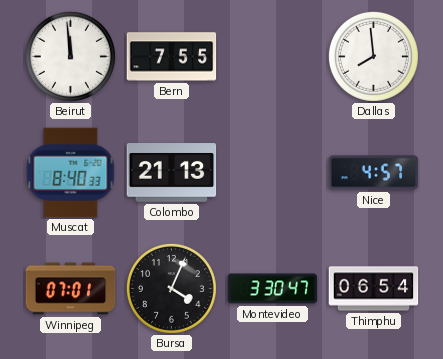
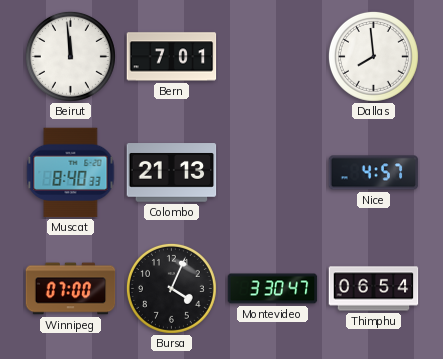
Bern: 7:55 -> 7:01
Winnipeg: 07:01 -> 07:00
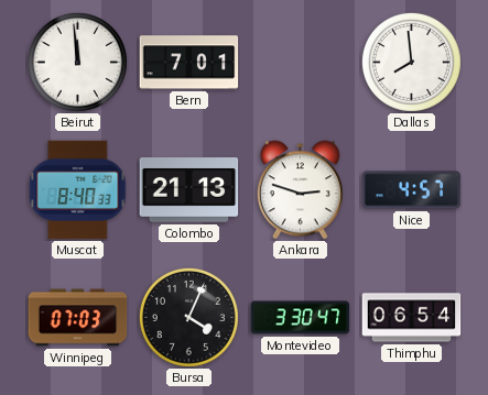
Ankara: none -> 2:48
Winnipeg: 07:00 -> 07:03
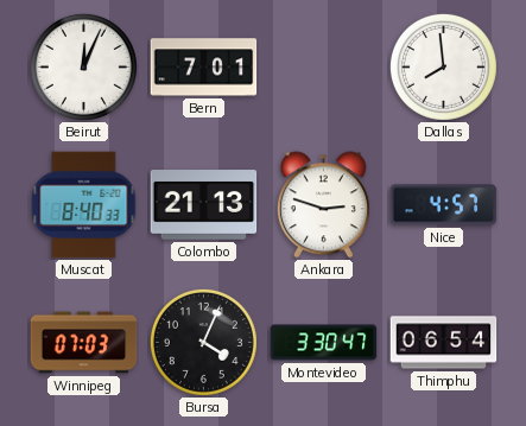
Beirut: 11:59 -> 12:04
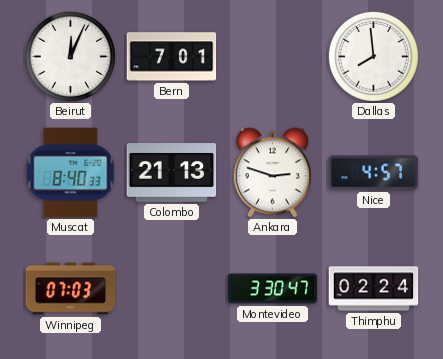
Bursa: 4:04 -> none
Thimphu: 06:54 -> 02:24
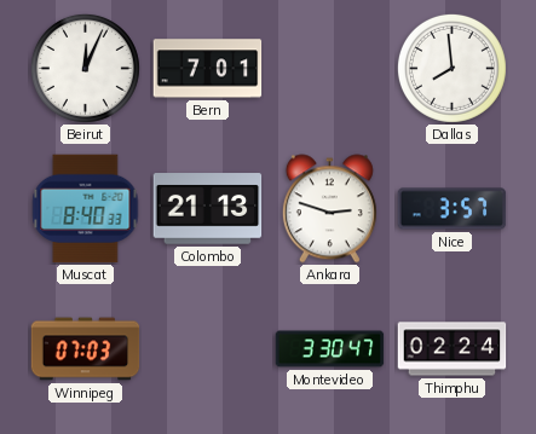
Nice: 4:57 -> 3:57
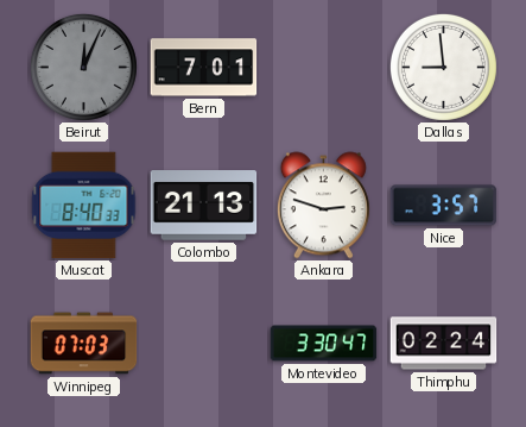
Beirut dial: white -> grey
Dallas: 7:59 -> 8:59
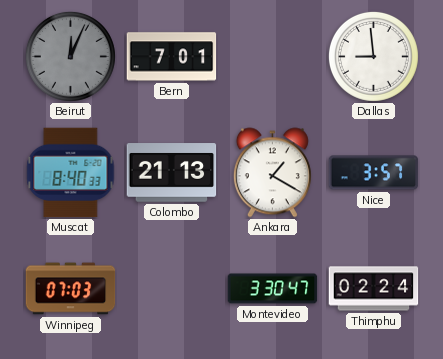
Ankara: 2:48 -> 1:20
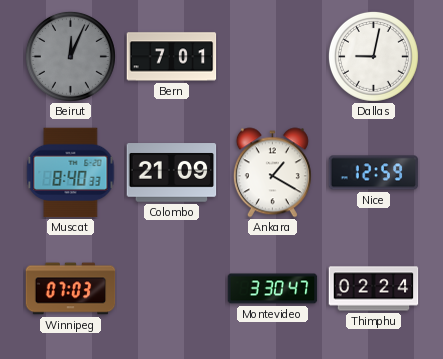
Dallas: 8:59 -> 9:02
Colombo: 21:13 -> 21:09
Nice: 3:57 -> 12:59
